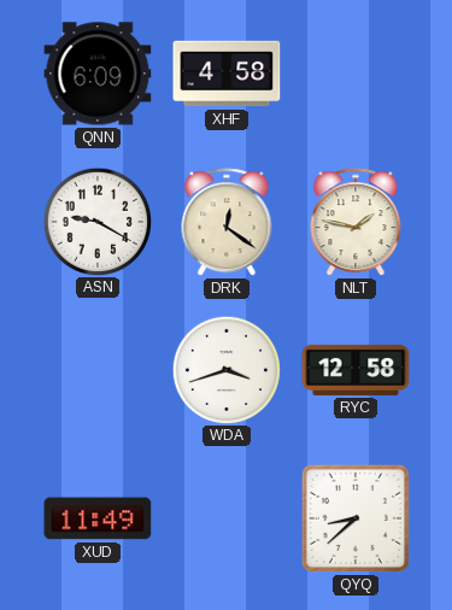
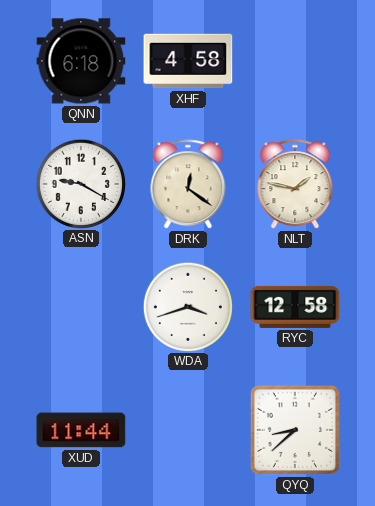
QNN: 6:09 -> 6:18
XUD: 11:49 -> 11:44
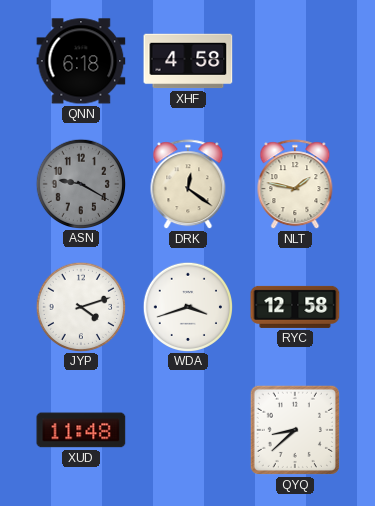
ASN dial: white -> grey
JYP: none -> 4:12
XUD: 11:44 -> 11:48
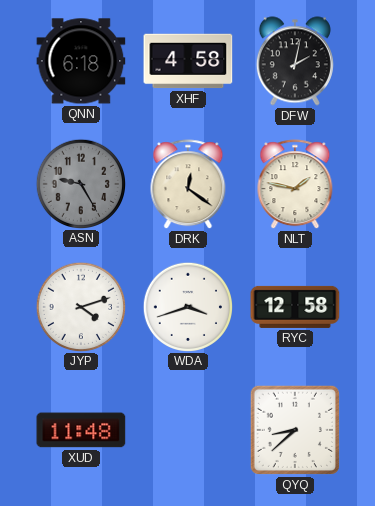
DFW: none -> 2:02
ASN: 9:20 -> 9:25
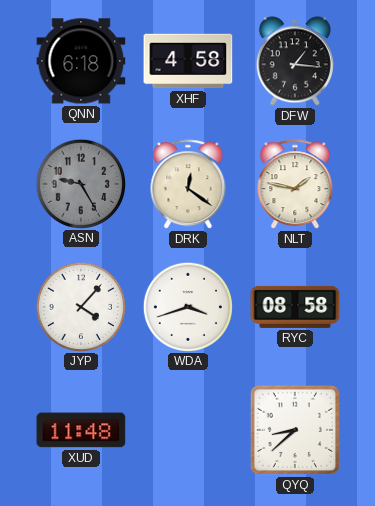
DFW: 2:02 -> 1:16
JYP: 4:12 -> 4:07
RYC: 12:58 -> 08:58
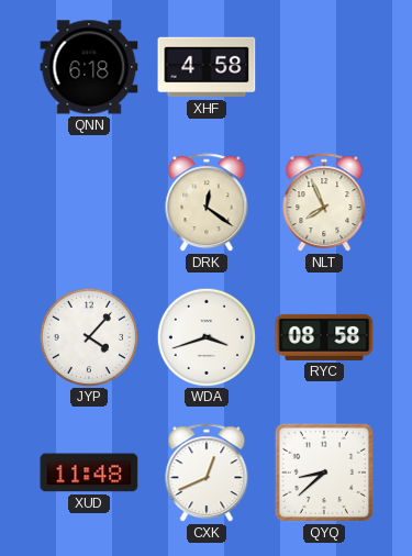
DFW: 1:16 -> none
ASN: 9:25 -> none
NLT: 1:47 -> 7:56
CXK: none -> 12:41
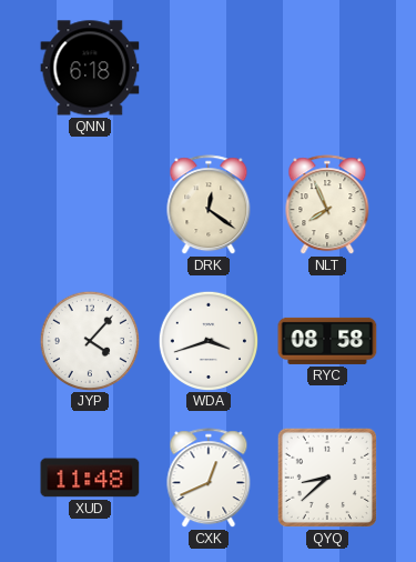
XHF: 4:58 -> none
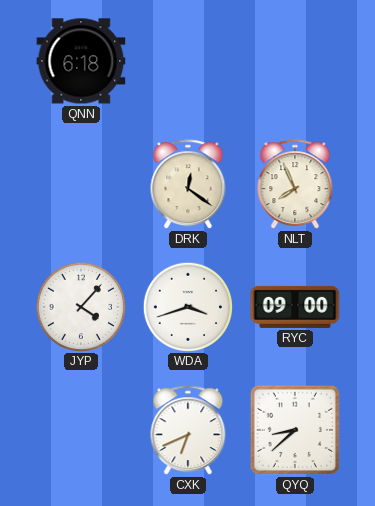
RYC: 08:58 -> 09:00
XUD: 11:48 -> none
CXK: 12:41 -> 6:41
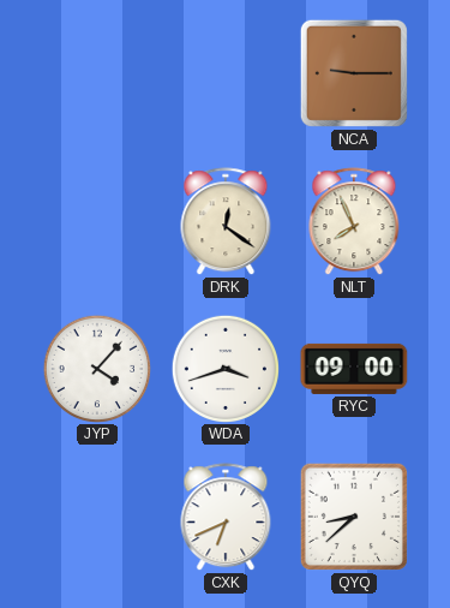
QNN: 6:18 -> none
NCA: none -> 9:15
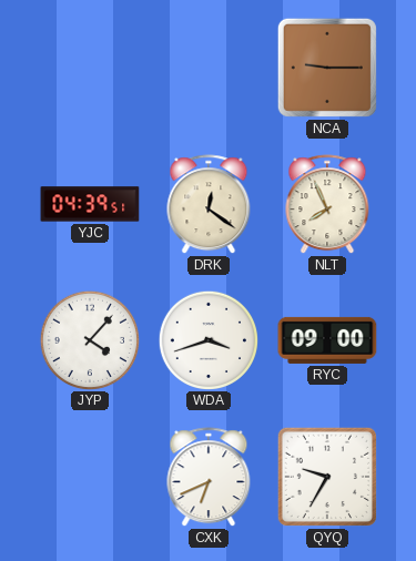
YJC: none -> 04:39
QYQ: 8:38 -> 9:35
